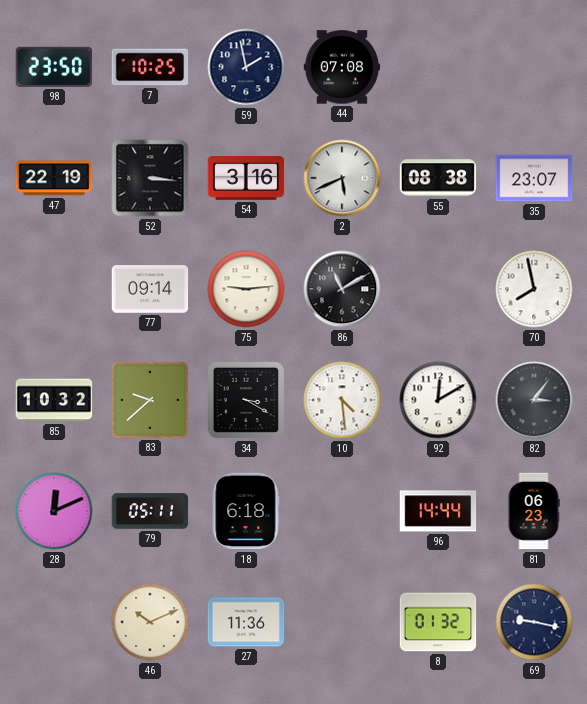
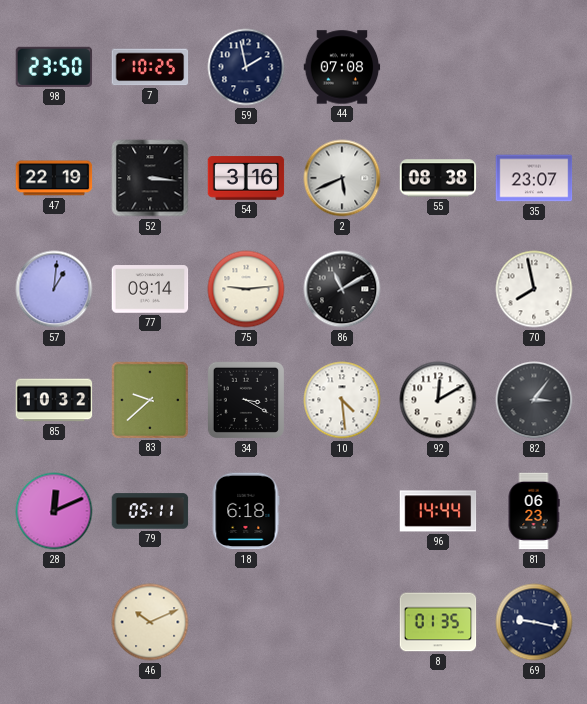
57: none -> 1:01
27: 11:36 -> none
8: 01:32 -> 01:35
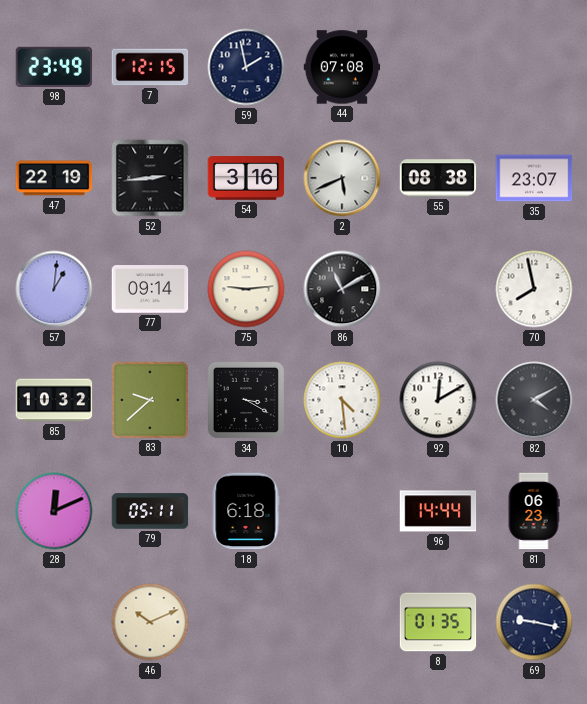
98: 23:50 -> 23:49
7: 10:25 -> 12:15
52: 3:16 -> 2:44
82: 3:06 -> 4:10
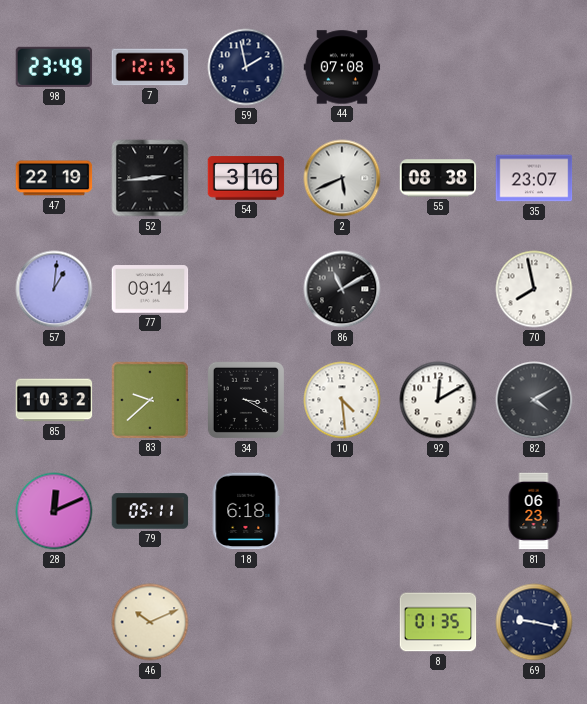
75: 9:14 -> none
96: 14:44 -> none
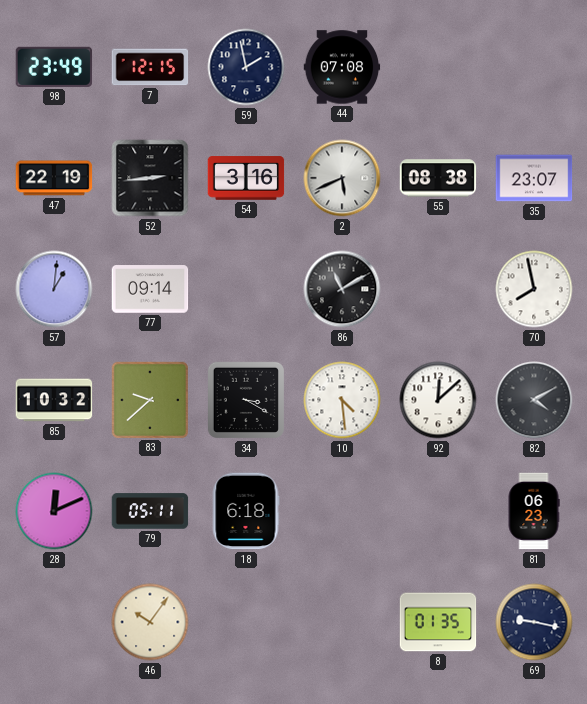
92: 12:10 -> 12:08
46: 10:11 -> 10:06
